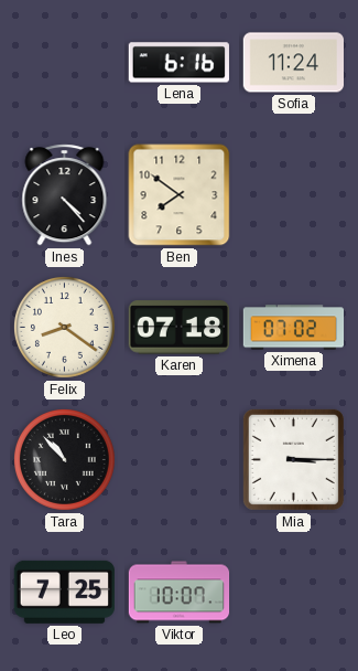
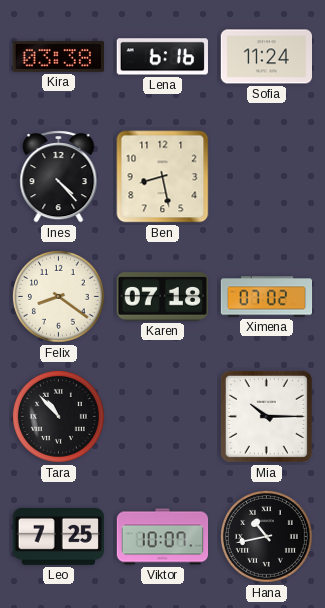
Kira: none -> 03:38
Ben: 7:51 -> 8:28
Mia: 3:15 -> 10:15
Hana: none -> 10:43
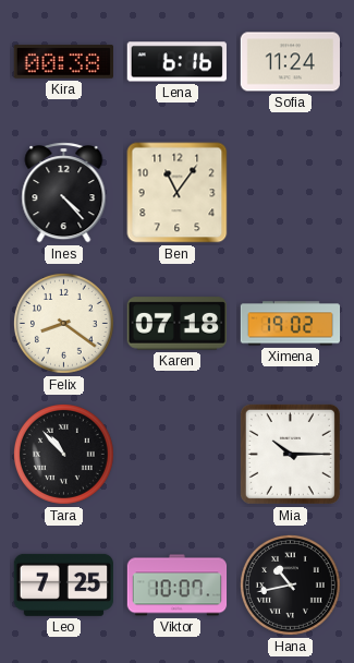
Kira: 03:38 -> 00:38
Ben: 8:28 -> 11:06
Ximena: 07:02 -> 19:02
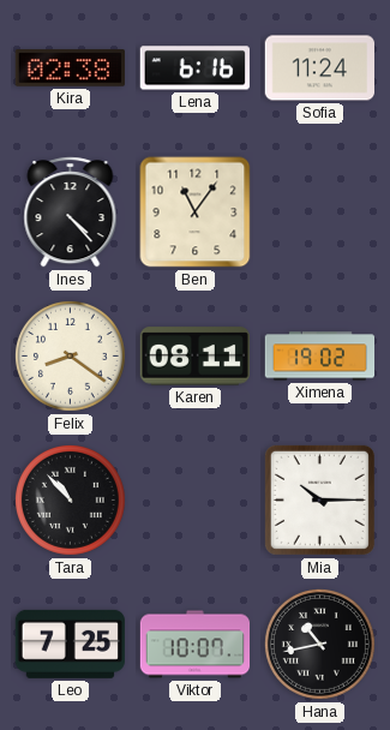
Kira: 00:38 -> 02:38
Karen: 07:18 -> 08:11
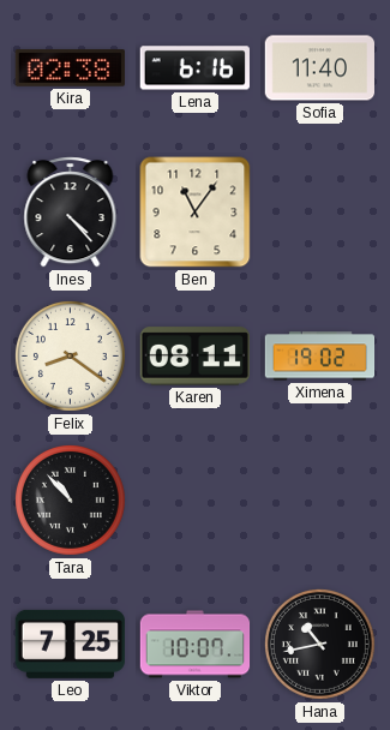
Sofia: 11:24 -> 11:40
Mia: 10:15 -> none
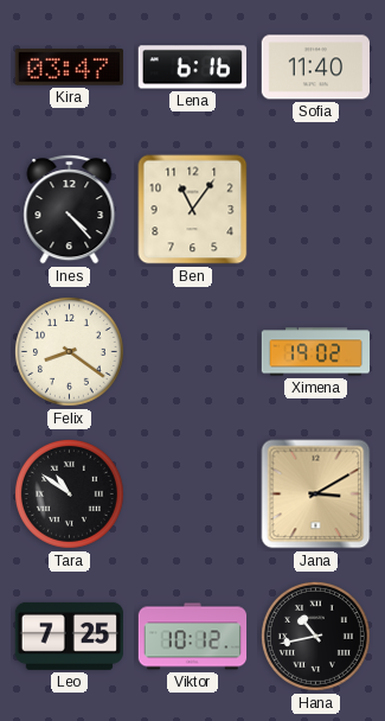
Kira: 02:38 -> 03:47
Karen: 08:11 -> none
Tara: 10:53 -> 10:51
Jana: none -> 3:10
Viktor: 10:07 -> 10:12
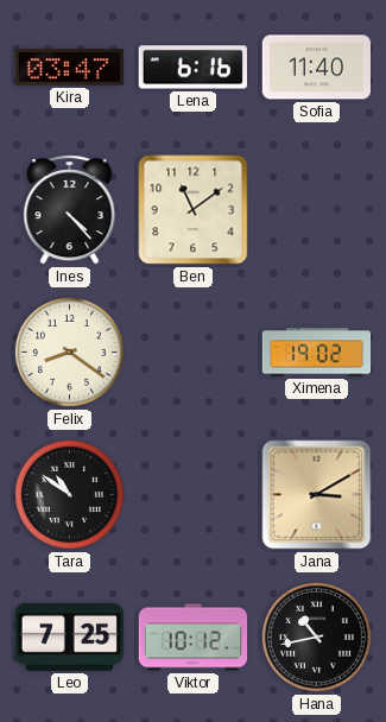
Ben: 11:06 -> 11:09
